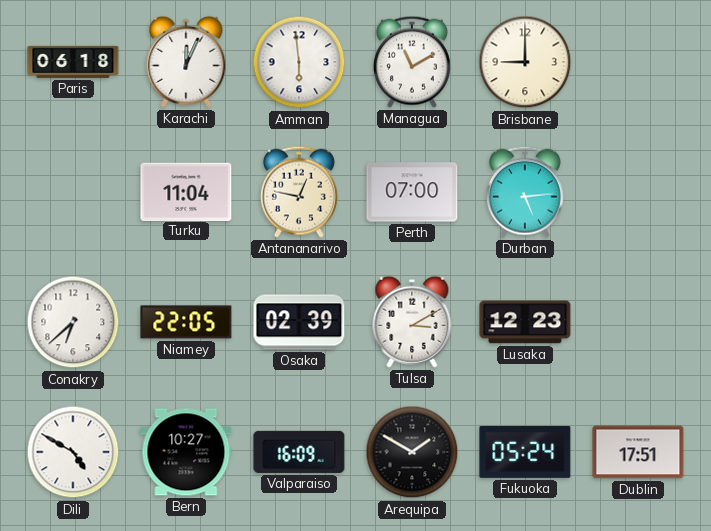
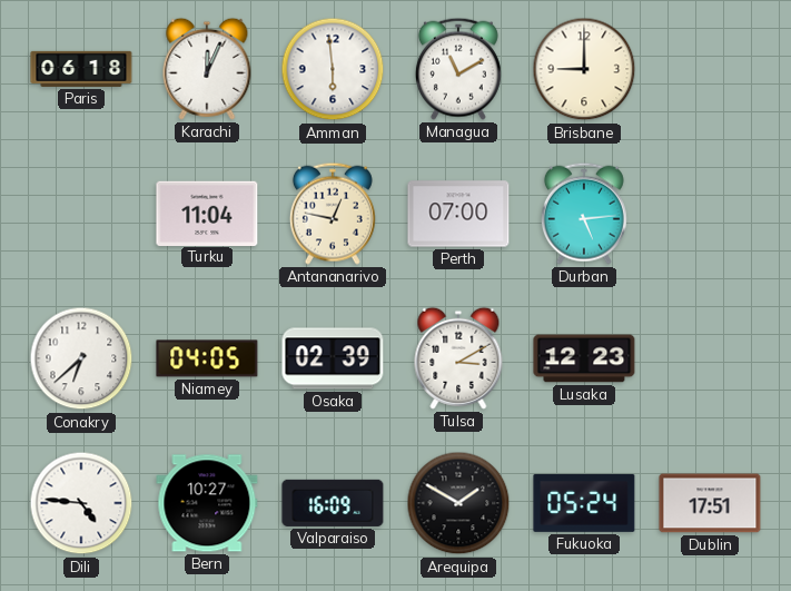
Niamey: 22:05 -> 04:05
Dili: 4:50 -> 4:46
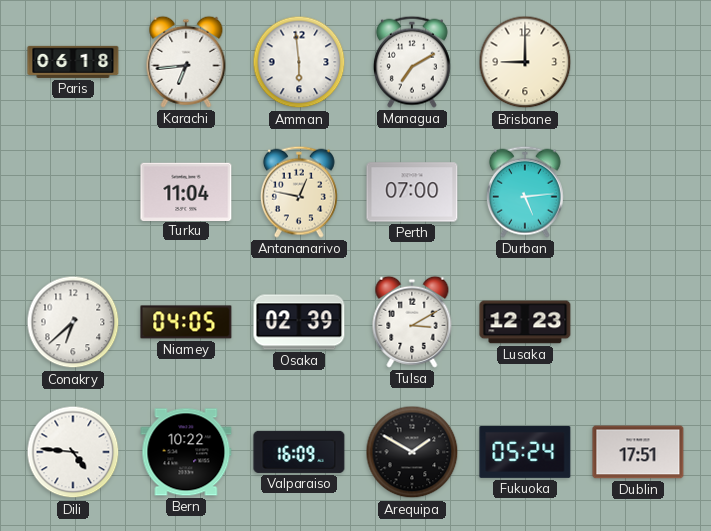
Karachi: 12:04 -> 6:44
Managua: 11:10 -> 7:10
Bern: 10:27 -> 10:22
